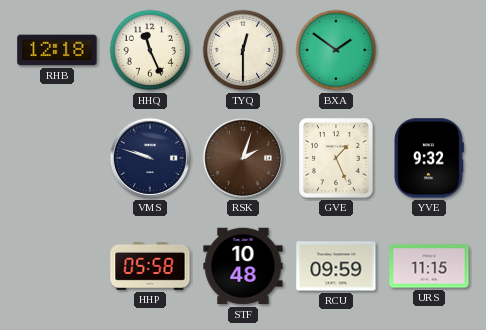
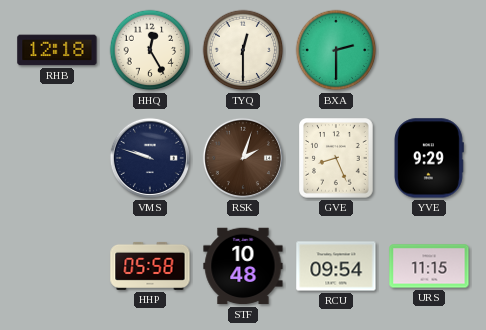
HHQ: 11:26 -> 12:25
BXA: 1:51 -> 2:30
GVE: 1:26 -> 8:26
YVE: 9:32 -> 9:29
RCU: 09:59 -> 09:54
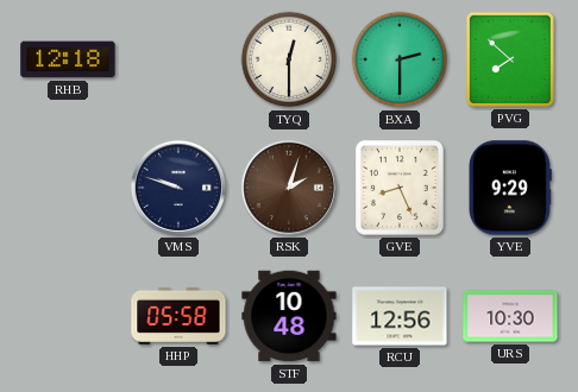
HHQ: 12:25 -> none
PVG: none -> 7:52
RCU: 09:54 -> 12:56
URS: 11:15 -> 10:30
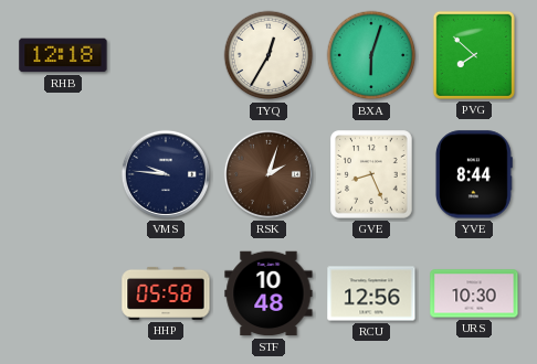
TYQ: 12:30 -> 12:35
BXA: 2:30 -> 6:03
VMS: 9:48 -> 9:46
YVE: 9:29 -> 8:44
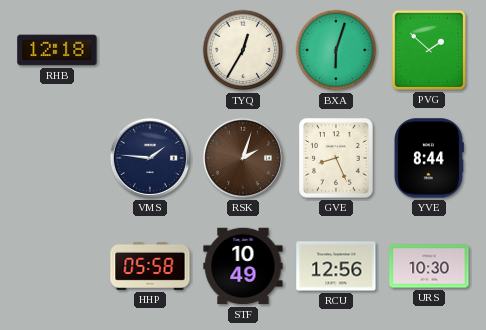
PVG: 7:52 -> 1:52
VMS: 9:46 -> 1:46
STF: 10:48 -> 10:49
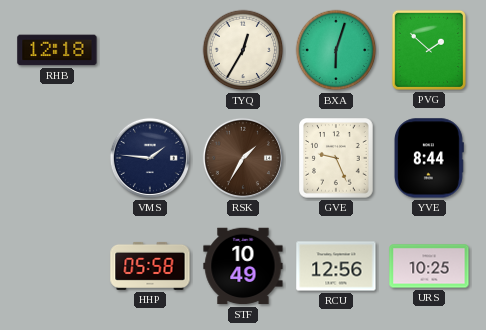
RSK: 2:03 -> 1:35
GVE: 8:26 -> 9:26
URS: 10:30 -> 10:25
